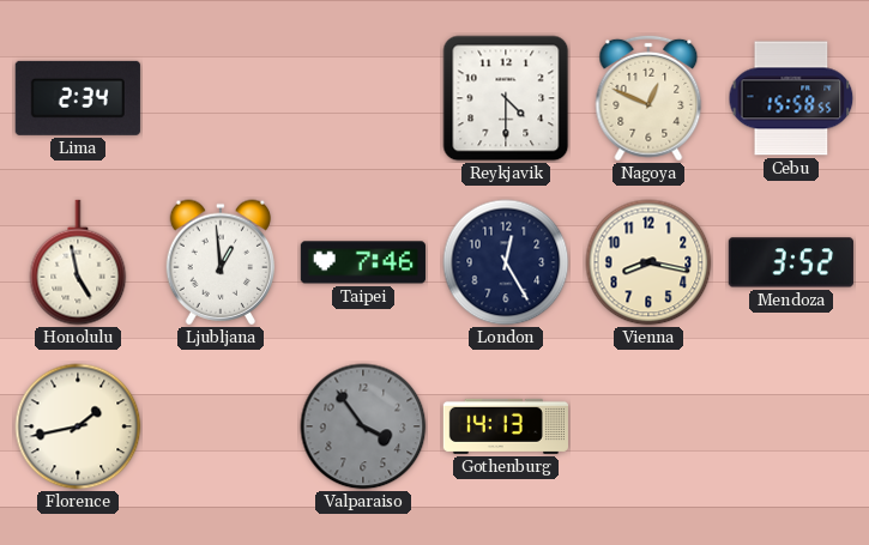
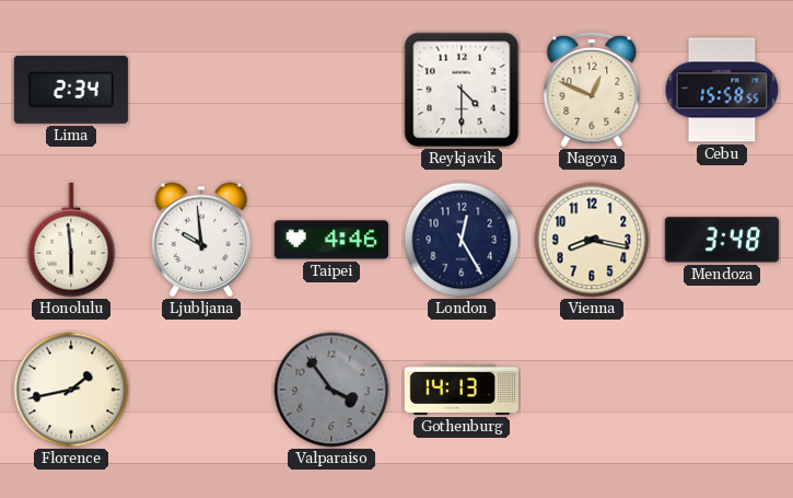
Honolulu: 4:58 -> 5:59
Ljubljana: 12:59 -> 9:59
Taipei: 7:46 -> 4:46
Mendoza: 3:52 -> 3:48
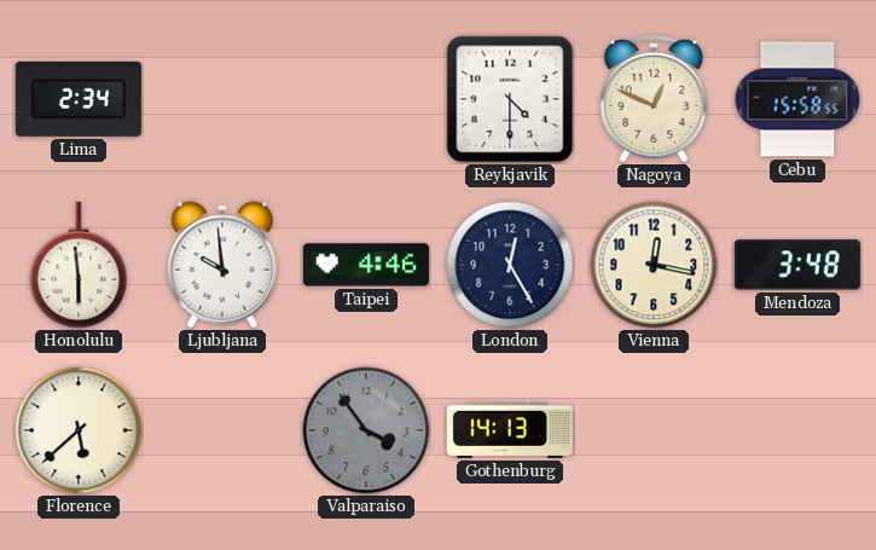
Vienna: 8:17 -> 12:17
Florence: 1:43 -> 5:38
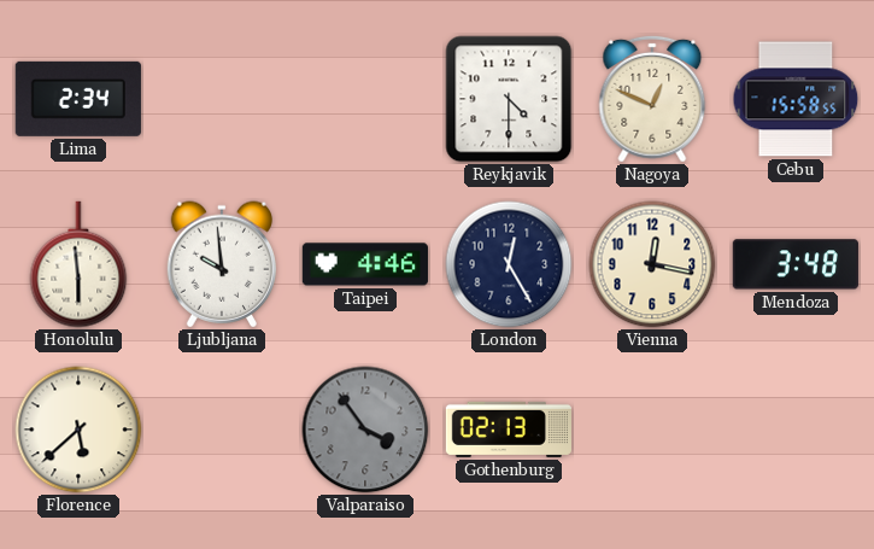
Gothenburg: 14:13 -> 02:13
